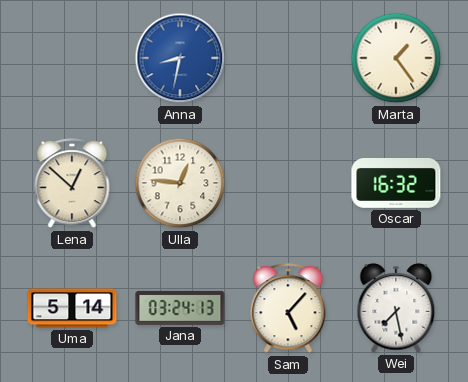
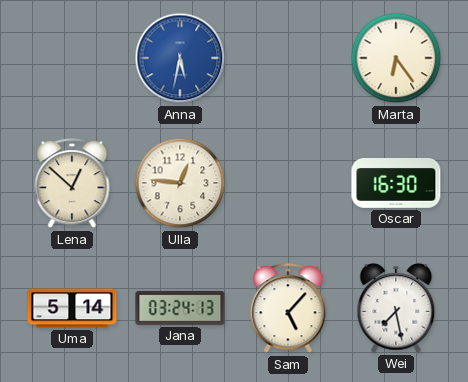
Anna: 8:32 -> 5:32
Marta: 1:24 -> 6:24
Oscar: 16:32 -> 16:30
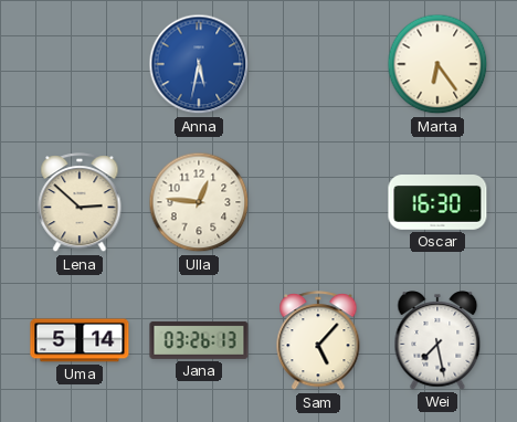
Lena: 12:52 -> 2:52
Jana: 03:24 -> 03:26
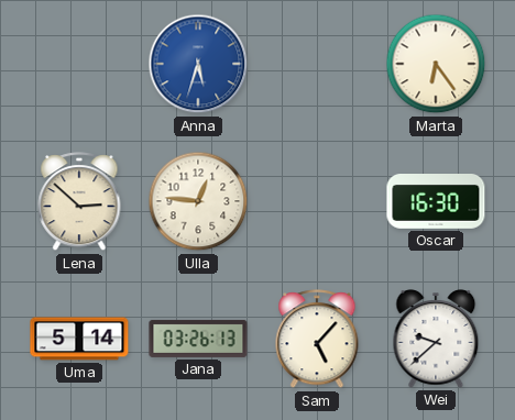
Anna: 5:32 -> 5:33
Wei: 7:28 -> 9:38
